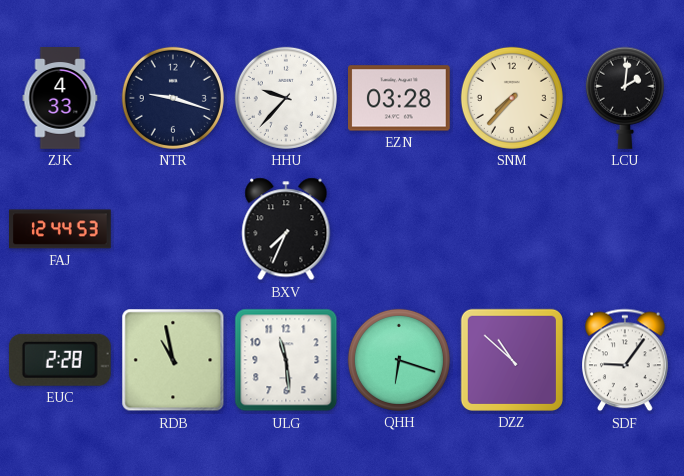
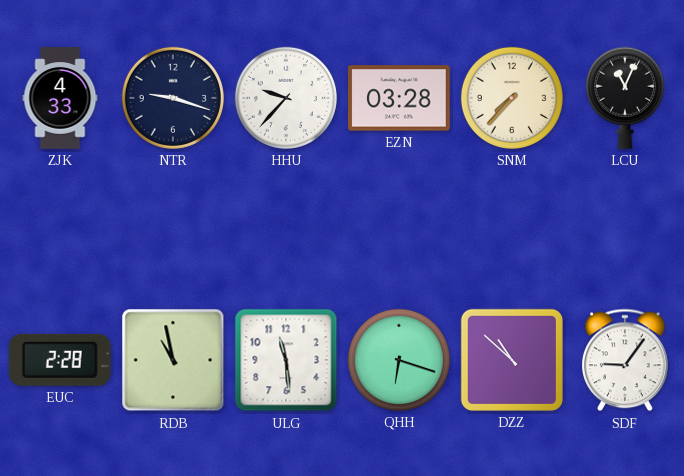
LCU: 2:01 -> 11:04
FAJ: 12:44 -> none
BXV: 7:34 -> none
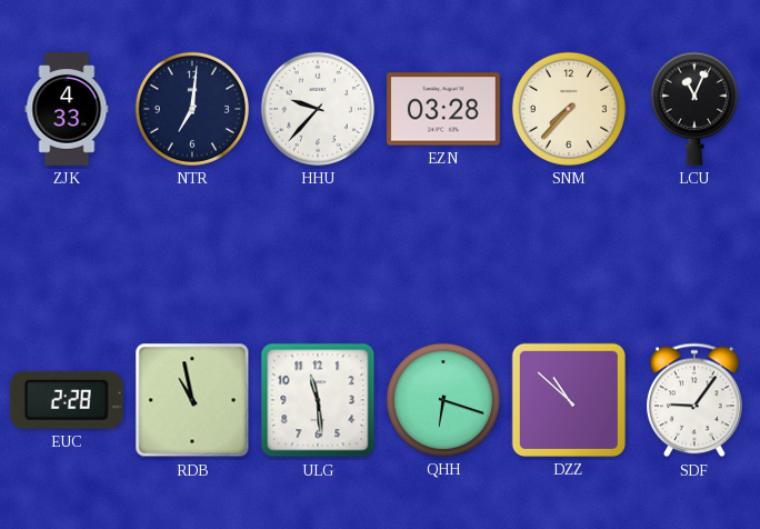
NTR: 9:18 -> 7:01
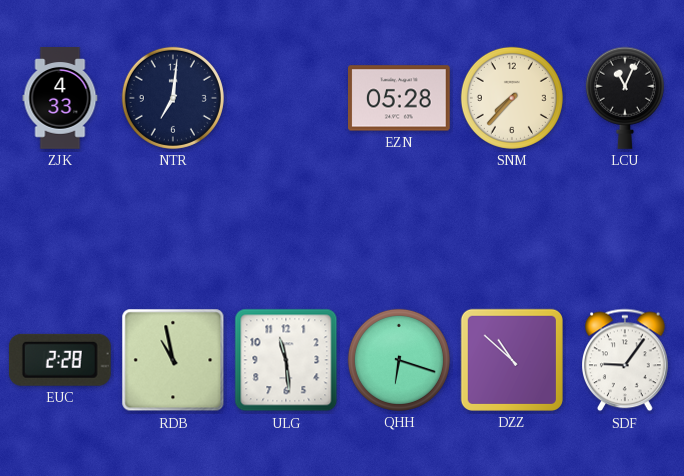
HHU: 9:37 -> none
EZN: 03:28 -> 05:28
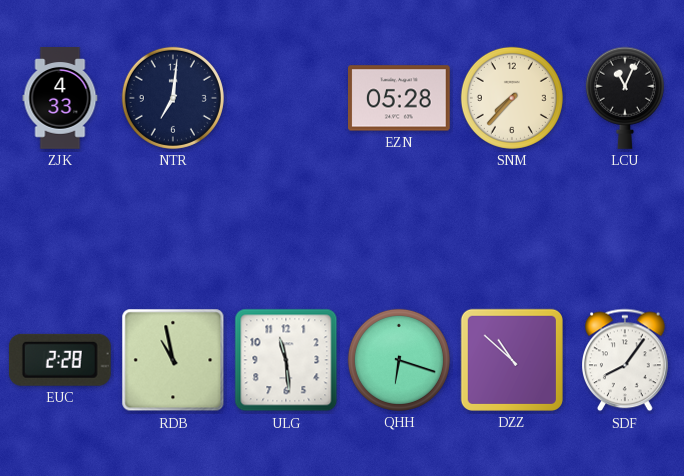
SDF: 9:06 -> 8:06
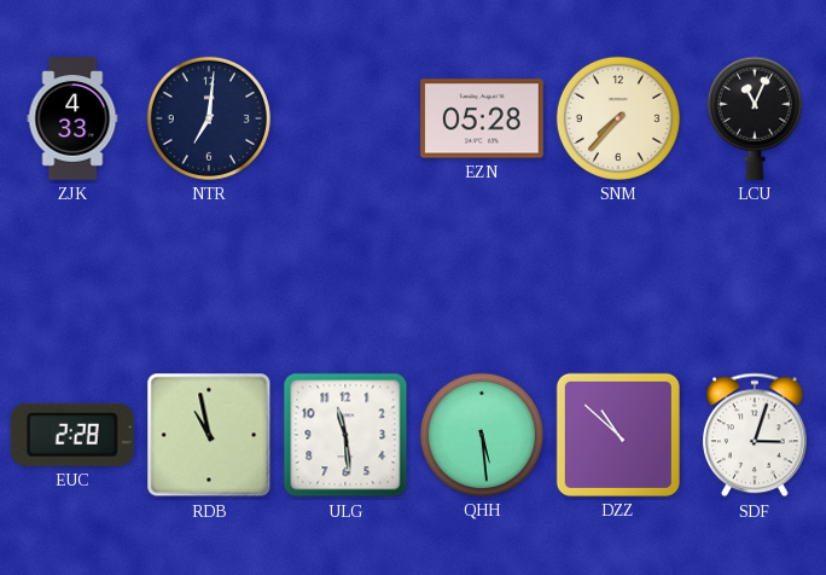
QHH: 6:18 -> 5:29
SDF: 8:06 -> 3:03
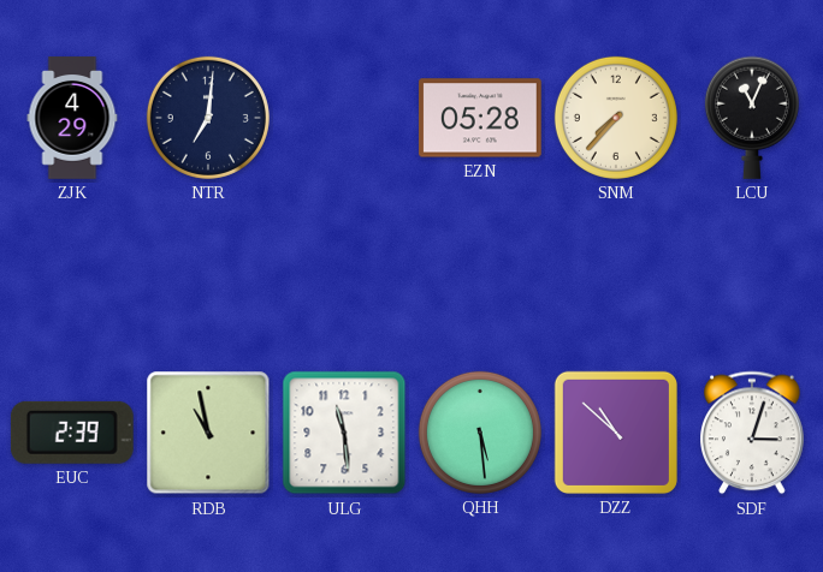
ZJK: 4:33 -> 4:29
EUC: 2:28 -> 2:39
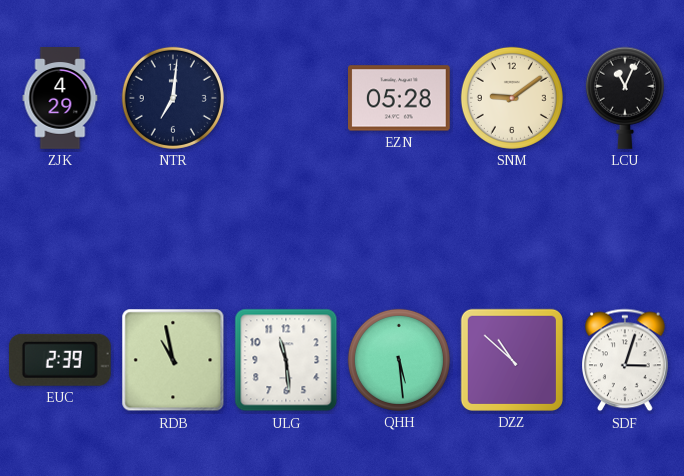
SNM: 7:37 -> 9:09
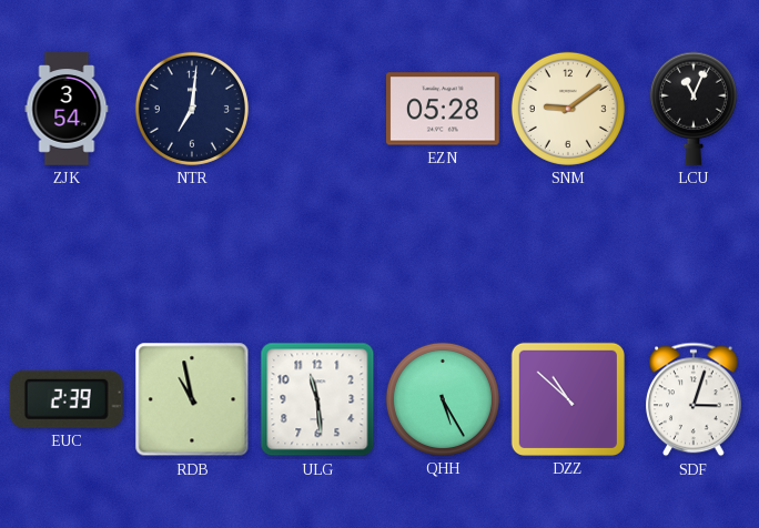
ZJK: 4:29 -> 3:54
QHH: 5:29 -> 5:25
